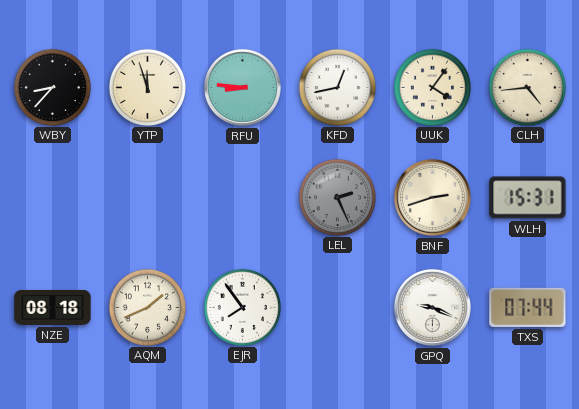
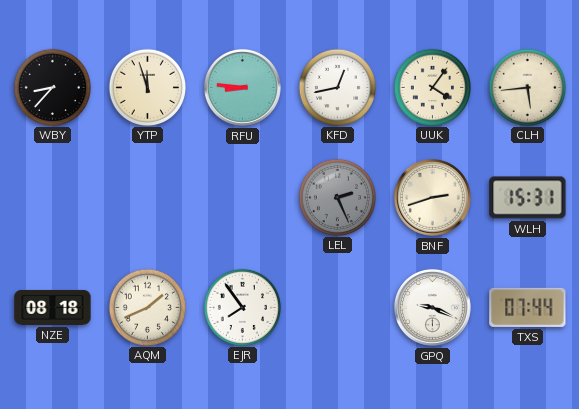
CLH: 4:44 -> 5:44
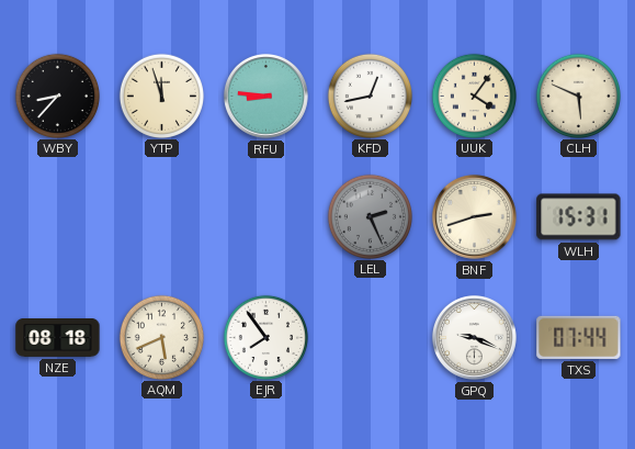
CLH: 5:44 -> 5:49
AQM: 1:41 -> 5:41
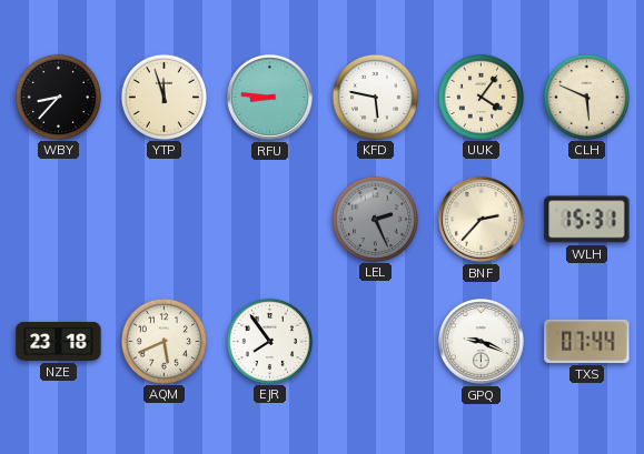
KFD: 12:43 -> 5:47
BNF: 2:42 -> 2:37
NZE: 08:18 -> 23:18
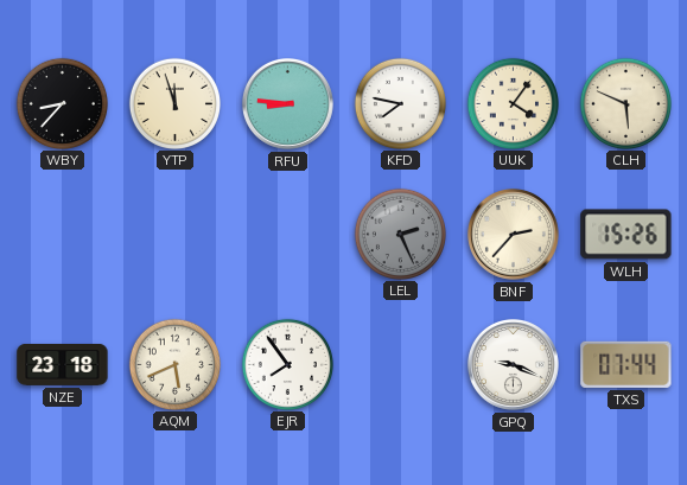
KFD: 5:47 -> 7:47
WLH: 15:31 -> 15:26
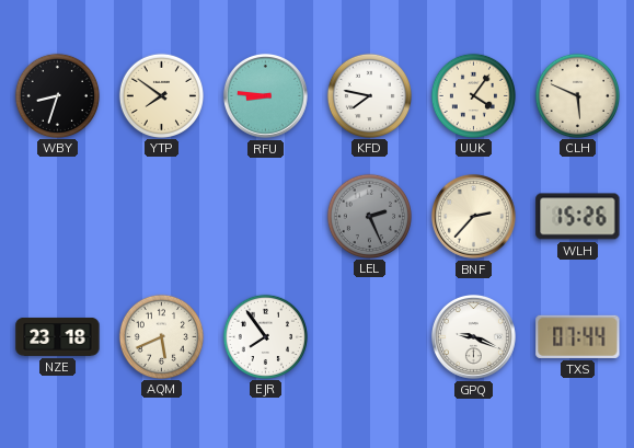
WBY: 8:37 -> 8:33
YTP: 11:57 -> 7:51
